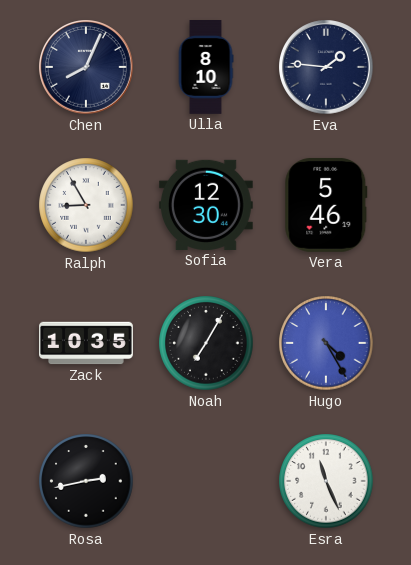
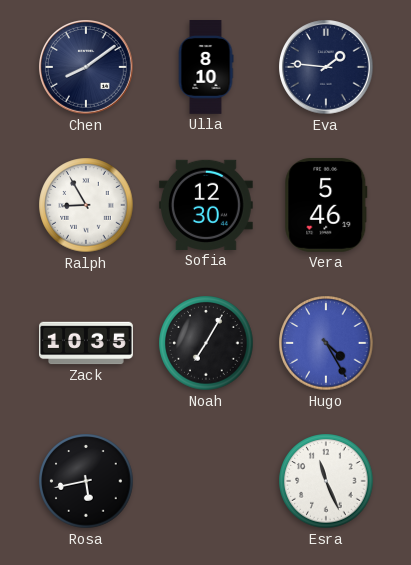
Chen: 8:04 -> 8:09
Rosa: 2:43 -> 5:43
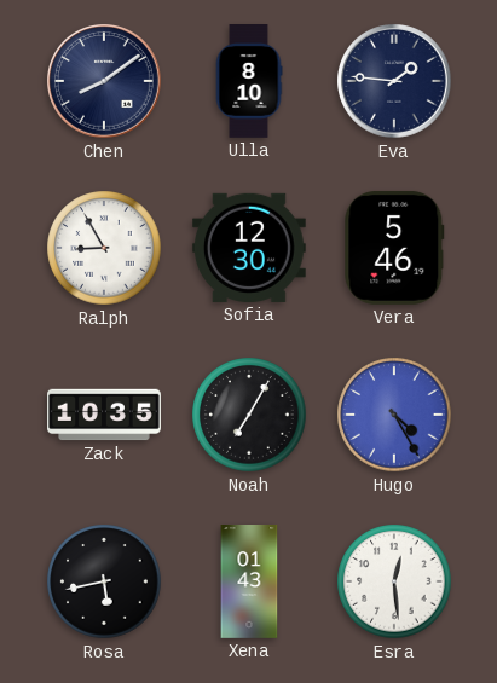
Xena: none -> 01:43
Esra: 11:26 -> 12:29
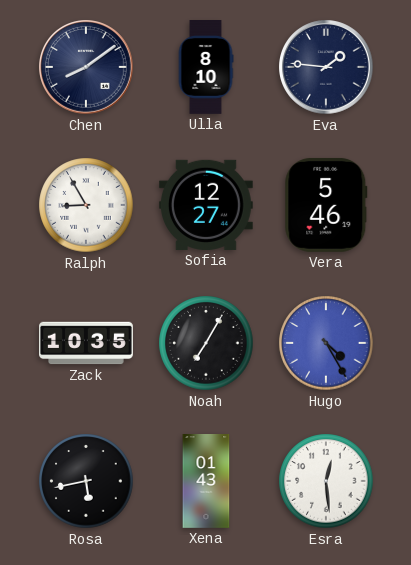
Sofia: 12:30 -> 12:27
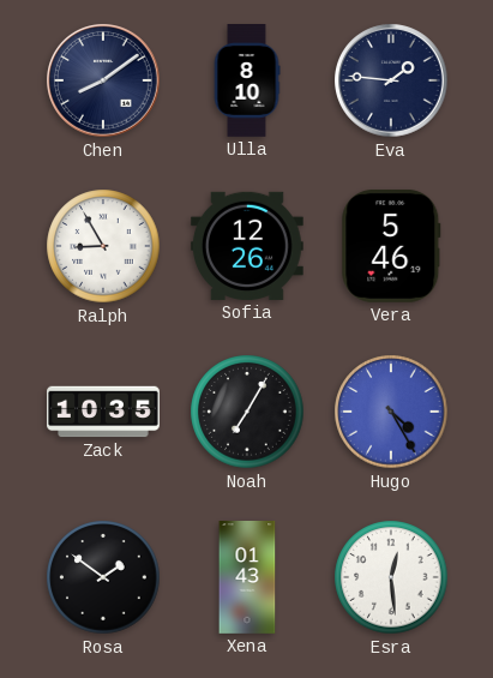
Sofia: 12:27 -> 12:26
Rosa: 5:43 -> 1:51
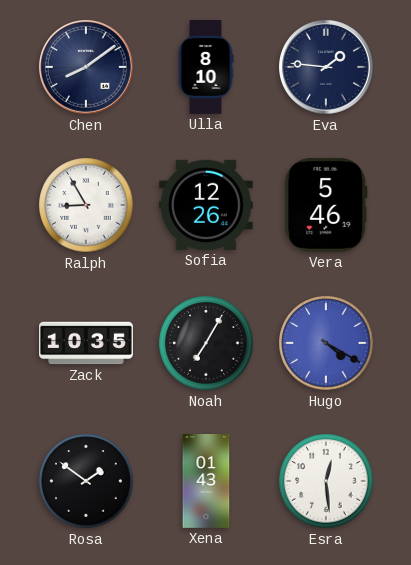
Hugo: 4:25 -> 4:20
